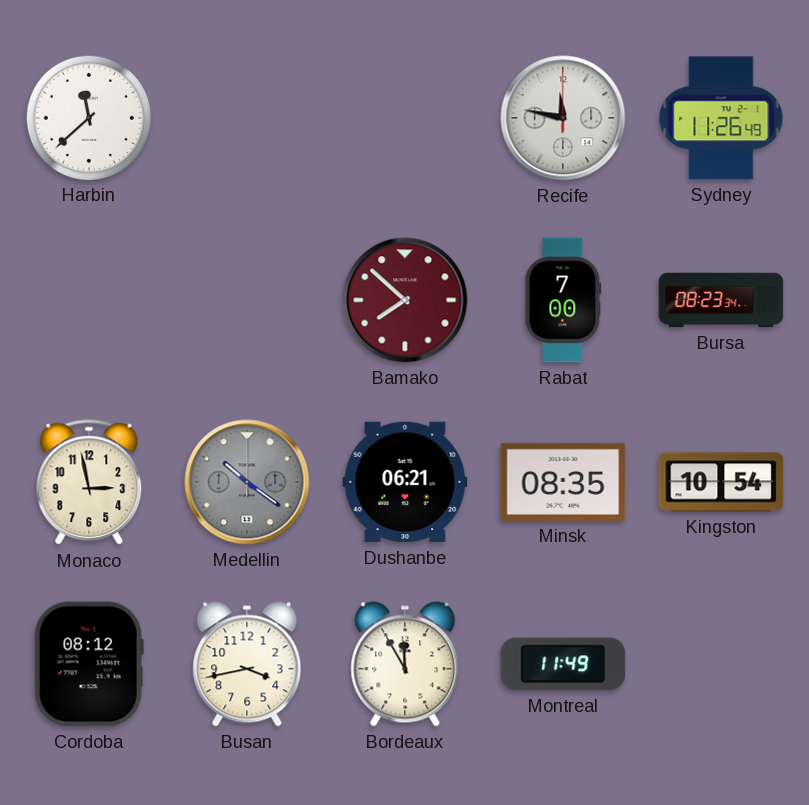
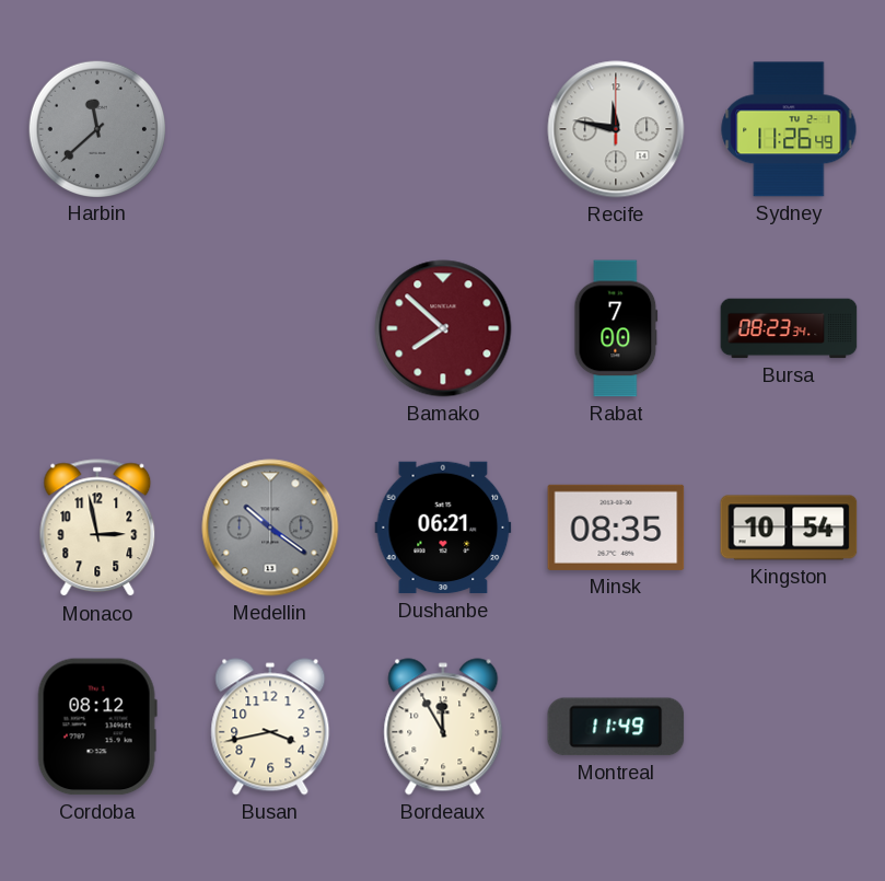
Harbin dial: white -> grey
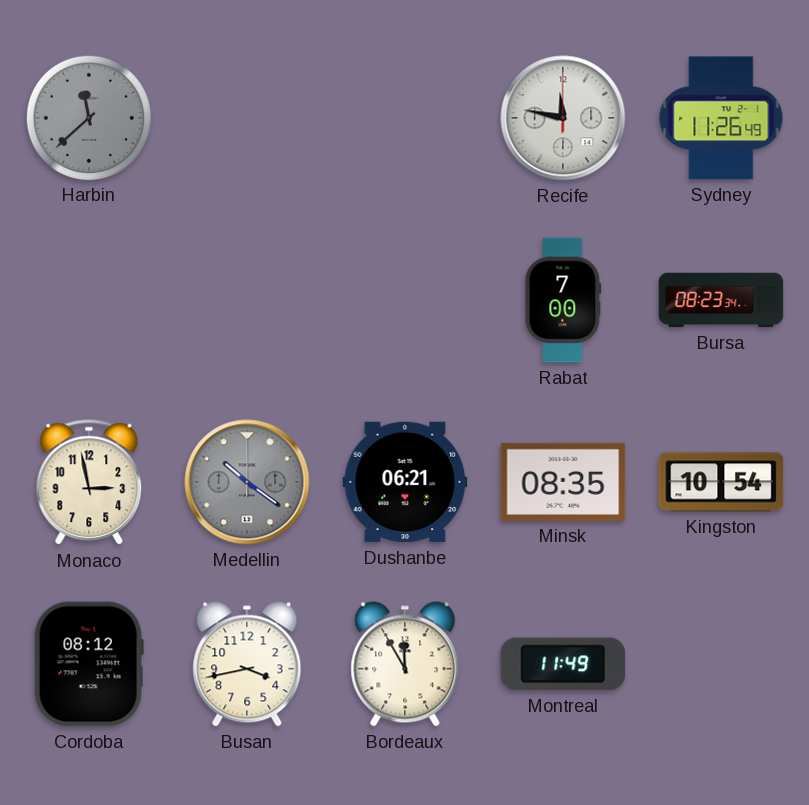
Bamako: 7:52 -> none
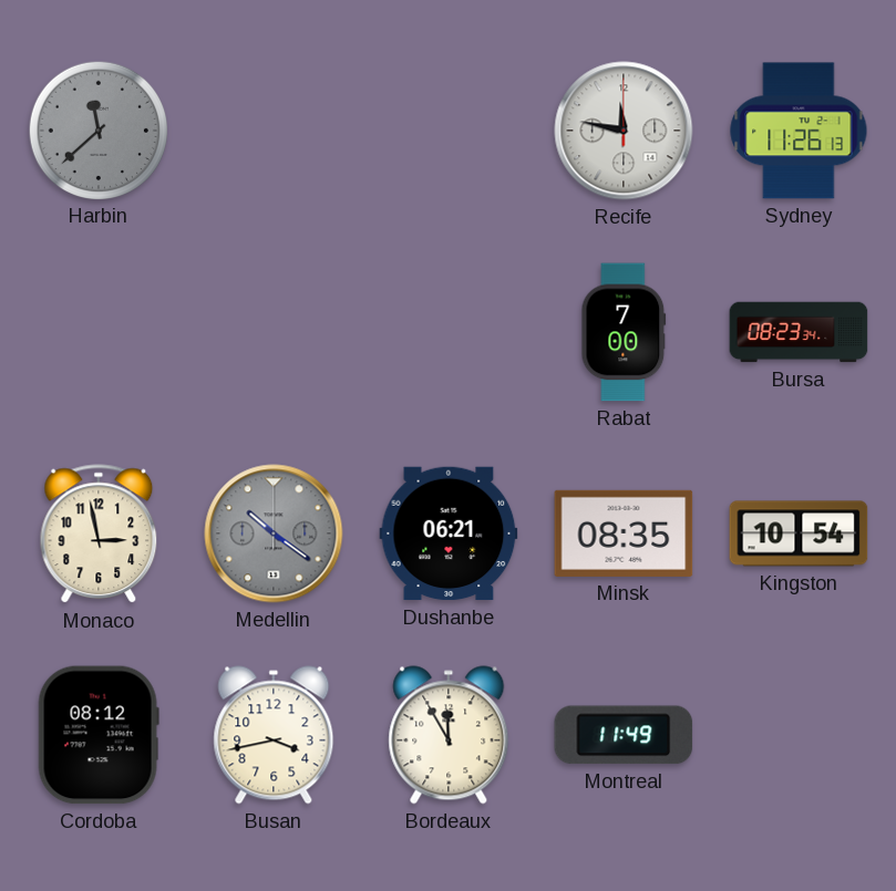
Sydney: 11:26:49 -> 11:26:13
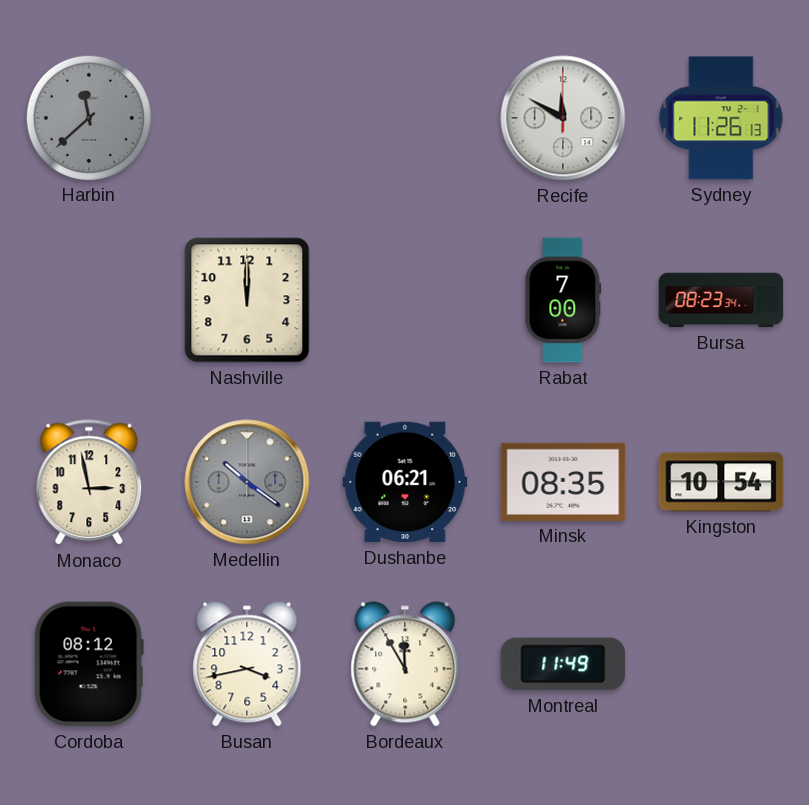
Recife: 11:47 -> 11:50
Nashville: none -> 12:00
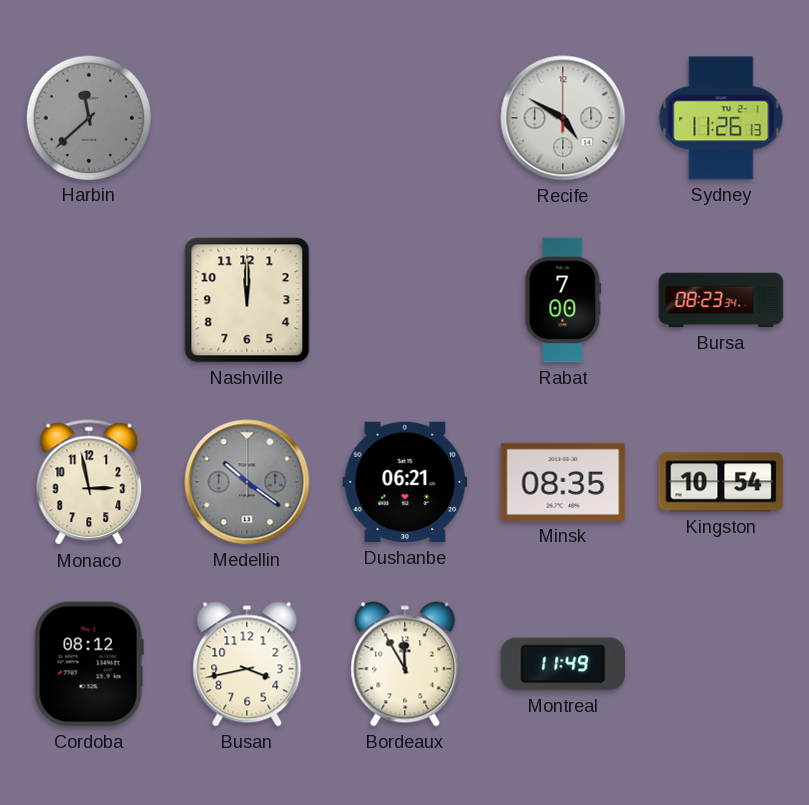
Recife: 11:50 -> 4:50
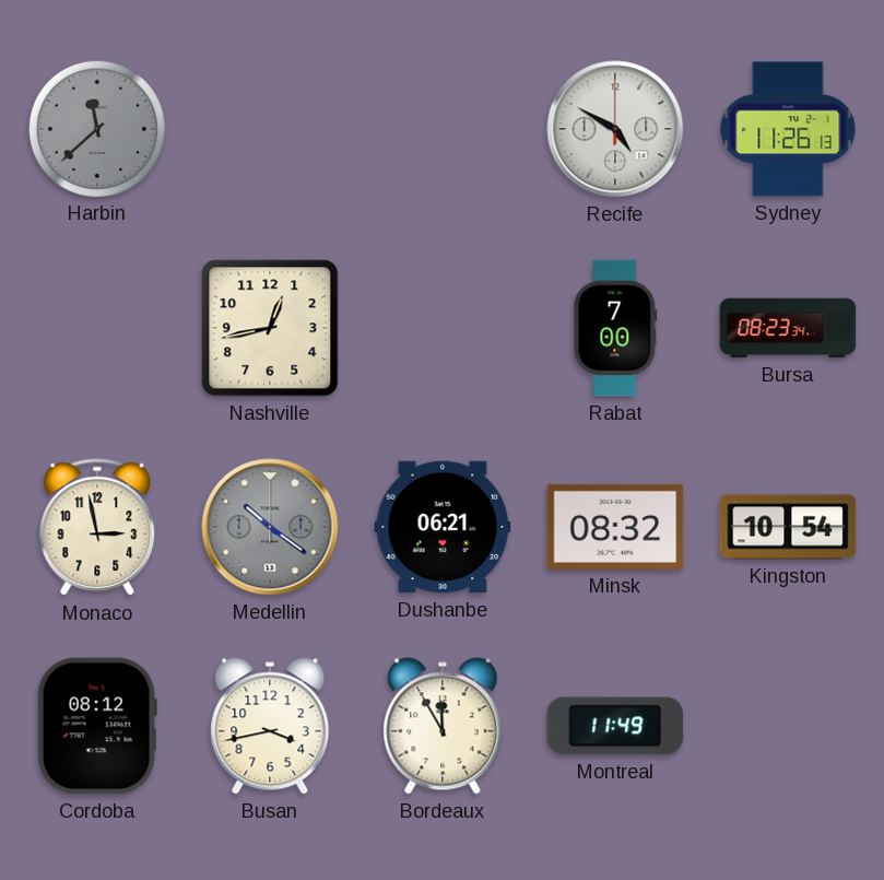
Nashville: 12:00 -> 12:43
Minsk: 08:35 -> 08:32
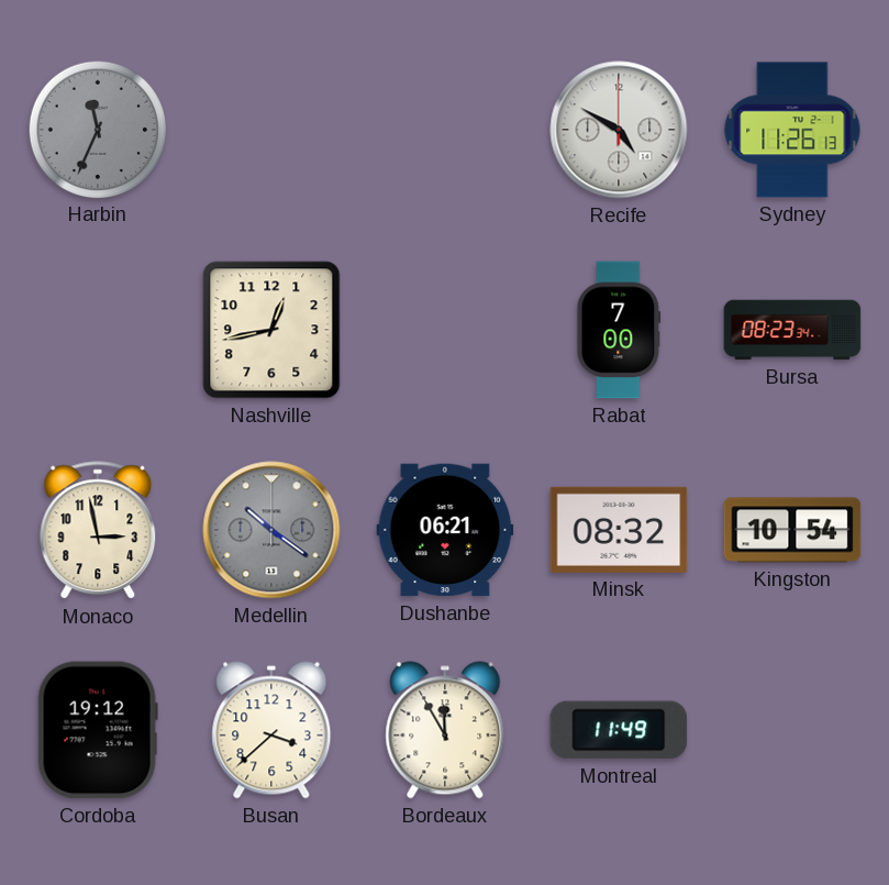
Harbin: 11:38 -> 11:34
Cordoba: 08:12 -> 19:12
Busan: 3:43 -> 3:38
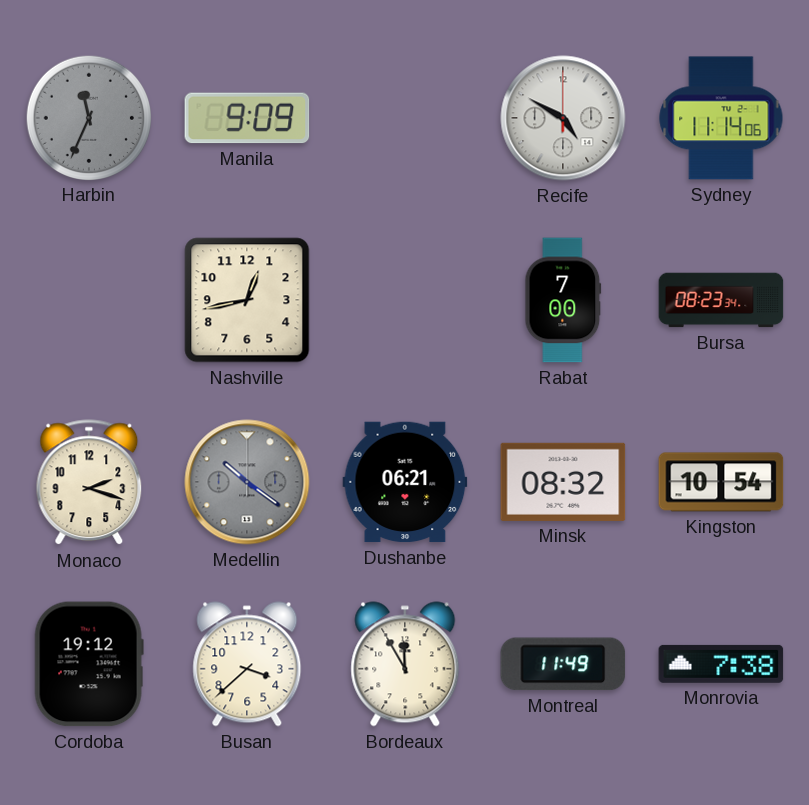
Manila: none -> 9:09
Sydney: 11:26 -> 11:14
Monaco: 2:58 -> 2:18
Monrovia: none -> 7:38
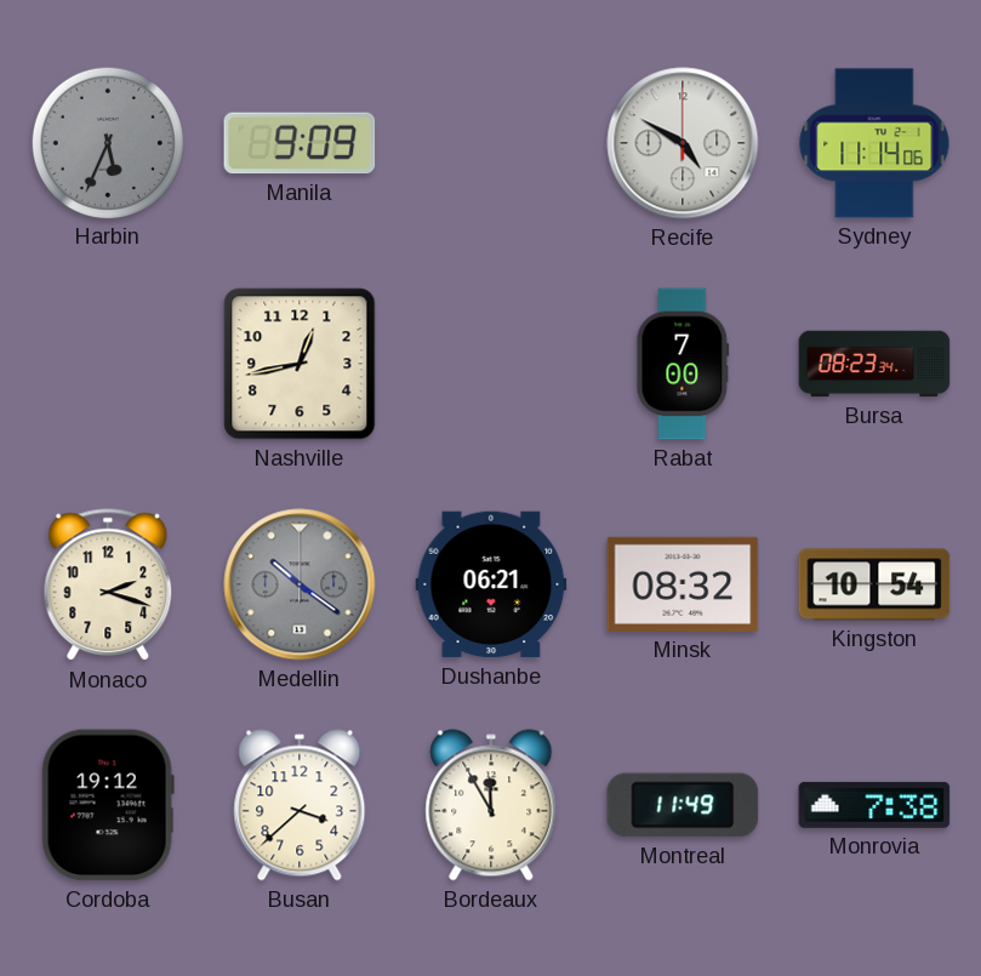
Harbin: 11:34 -> 5:34
